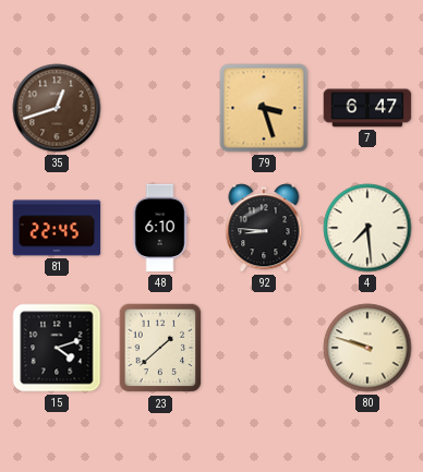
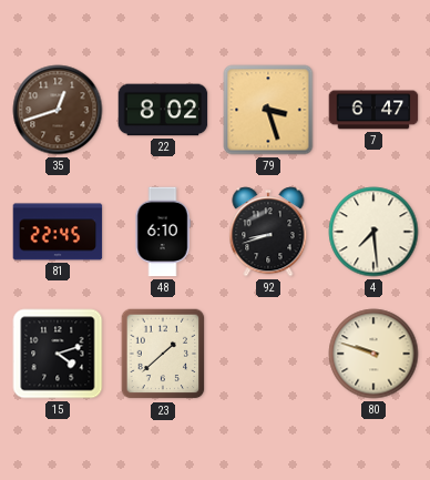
22: none -> 8:02
92: 8:46 -> 8:42
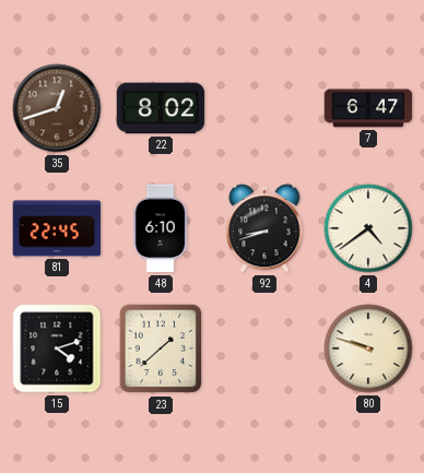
79: 3:27 -> none
4: 7:29 -> 4:39
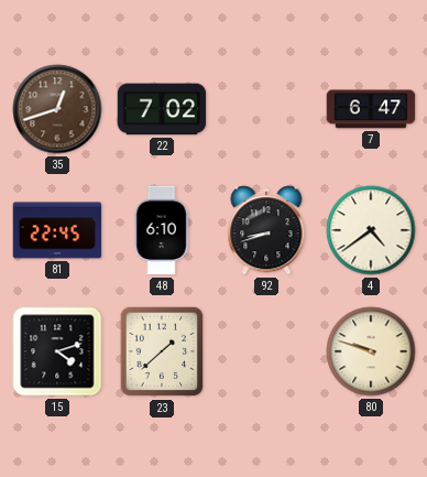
22: 8:02 -> 7:02
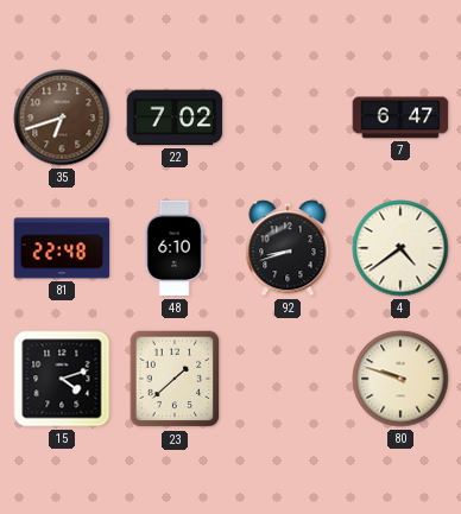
35: 12:42 -> 6:42
81: 22:45 -> 22:48
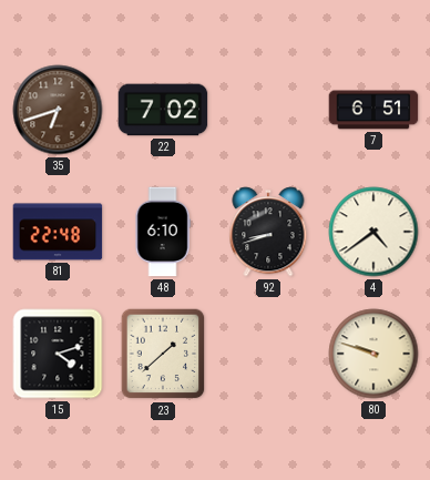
7: 6:47 -> 6:51
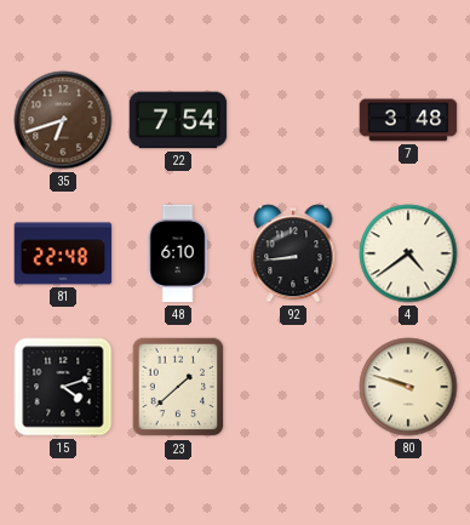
22: 7:02 -> 7:54
7: 6:51 -> 3:48
92: 8:42 -> 8:44
